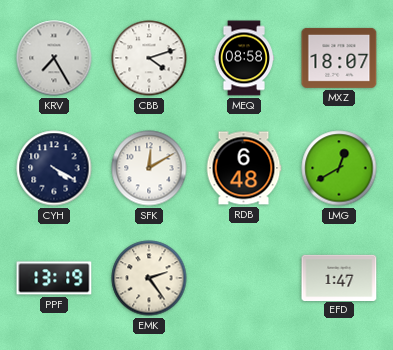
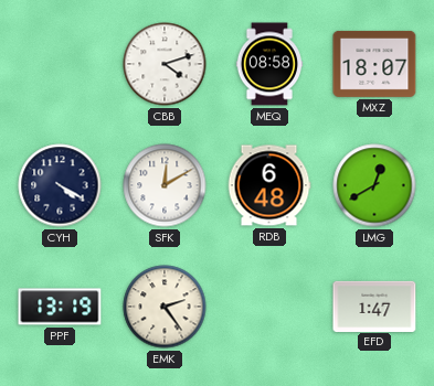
KRV: 7:25 -> none
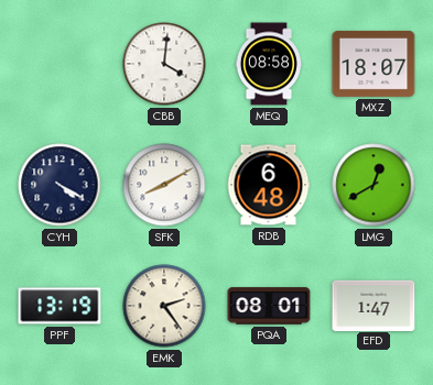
CBB: 4:12 -> 4:01
SFK: 12:10 -> 8:10
PQA: none -> 08:01
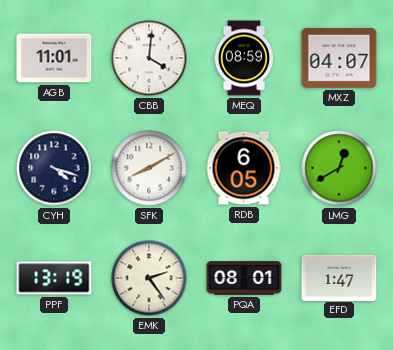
AGB: none -> 11:01
MEQ: 08:58 -> 08:59
MXZ: 18:07 -> 04:07
CYH: 4:20 -> 4:18
RDB: 6:48 -> 6:05
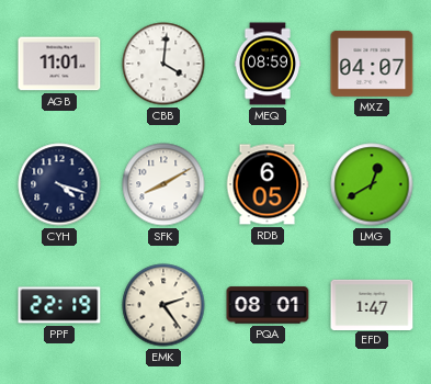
PPF: 13:19 -> 22:19
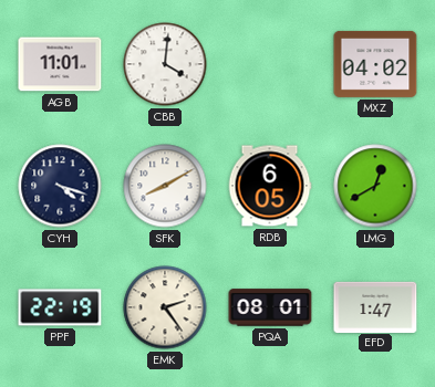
MEQ: 08:59 -> none
MXZ: 04:07 -> 04:02
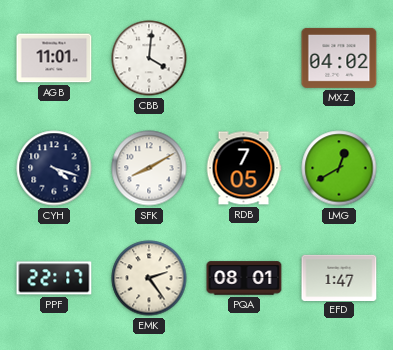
RDB: 6:05 -> 7:05
PPF: 22:19 -> 22:17
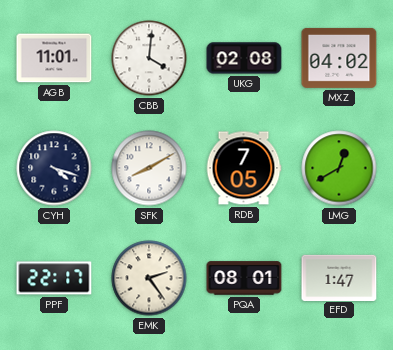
UKG: none -> 02:08
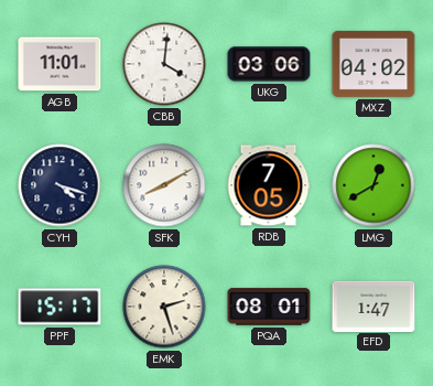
UKG: 02:08 -> 03:06
PPF: 22:17 -> 15:17
EMK: 2:24 -> 2:27
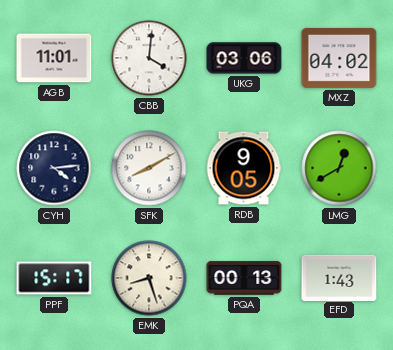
CYH: 4:18 -> 4:14
RDB: 7:05 -> 9:05
EMK: 2:27 -> 8:27
PQA: 08:01 -> 00:13
EFD: 1:47 -> 1:43
